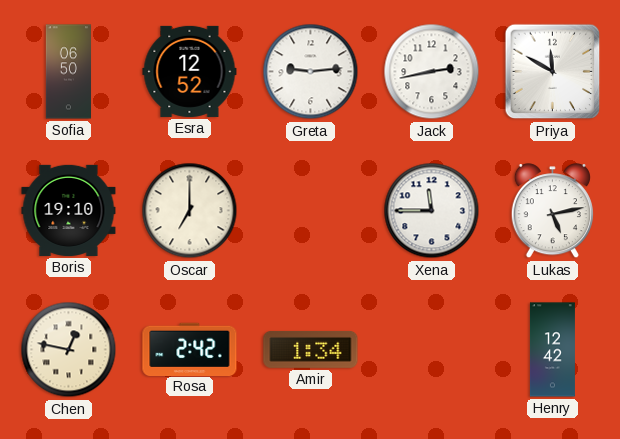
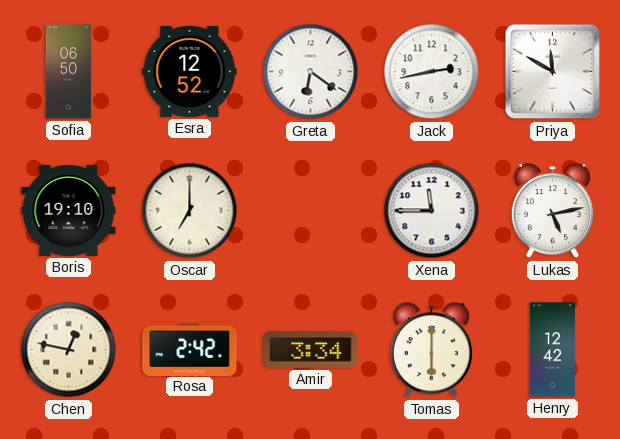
Greta: 9:14 -> 6:21
Amir: 1:34 -> 3:34
Tomas: none -> 6:00
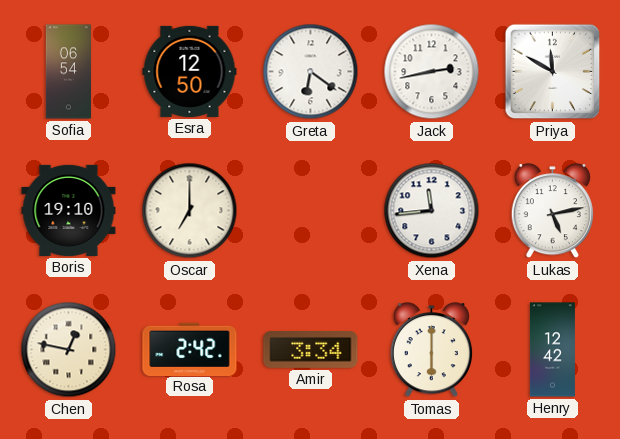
Sofia: 06:50 -> 06:54
Esra: 12:52 -> 12:50
Xena: 11:45 -> 11:44
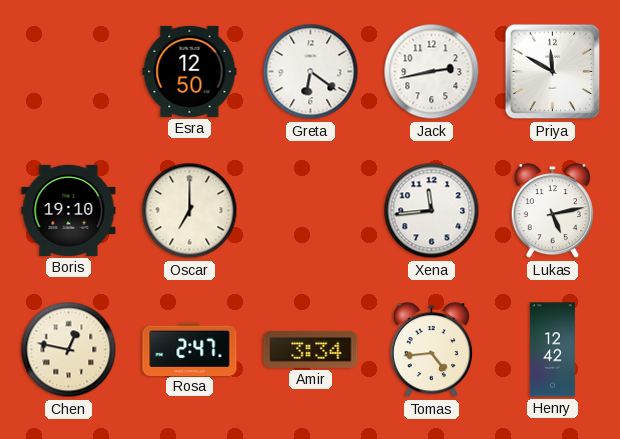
Sofia: 06:54 -> none
Rosa: 2:42 -> 2:47
Tomas: 6:00 -> 4:44
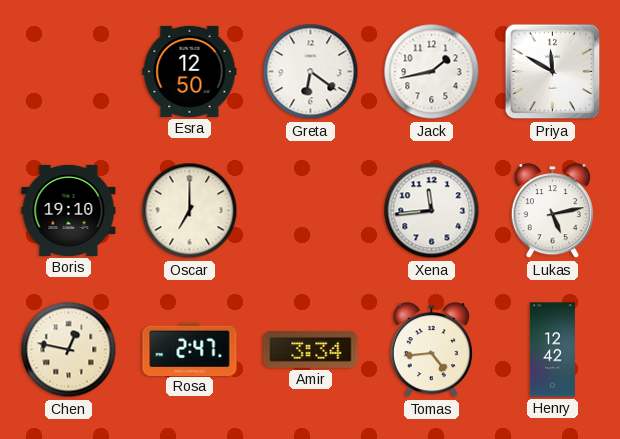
Jack: 2:43 -> 1:43
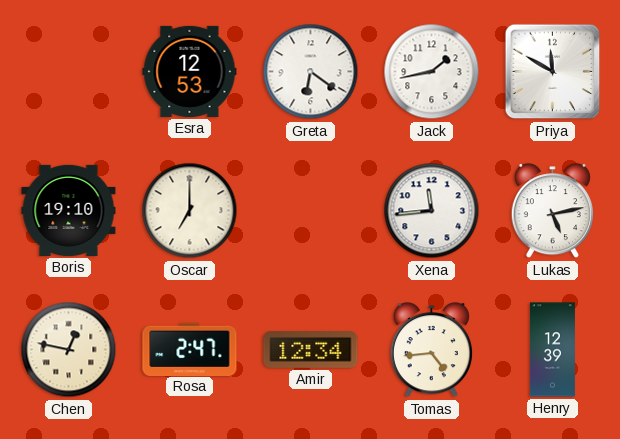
Esra: 12:50 -> 12:53
Amir: 3:34 -> 12:34
Henry: 12:42 -> 12:39
